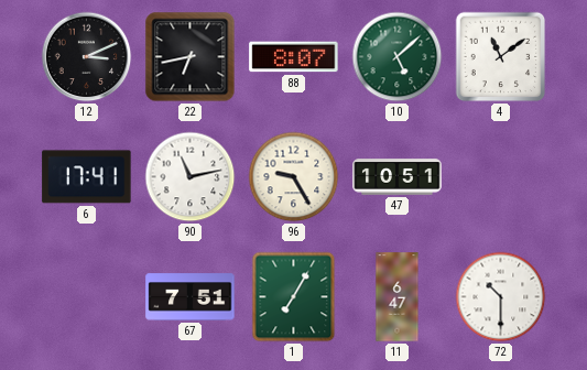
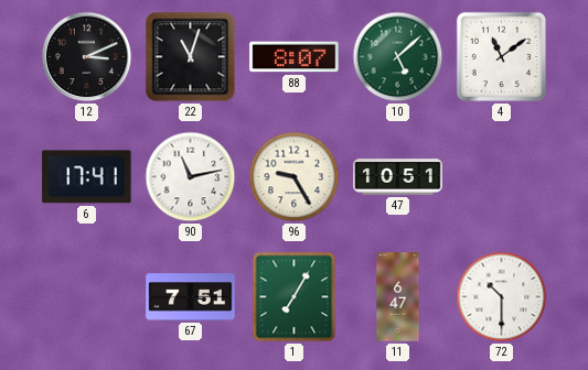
22: 6:43 -> 11:03
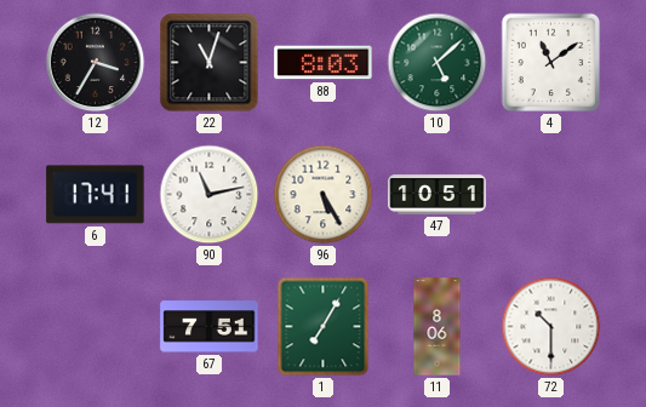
12: 3:11 -> 3:35
88: 8:07 -> 8:03
96: 9:25 -> 5:25
11: 6:47 -> 8:06
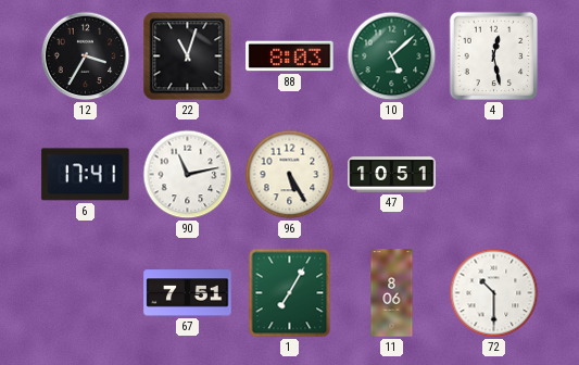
4: 11:09 -> 12:28
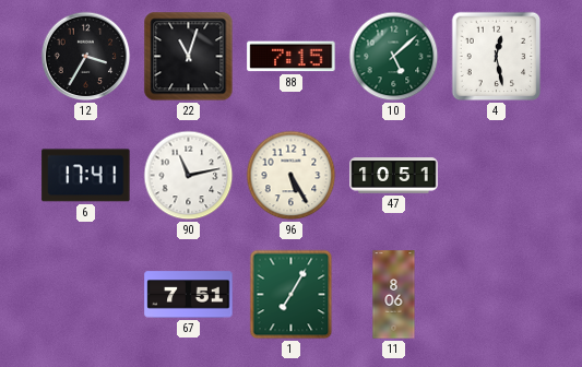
88: 8:03 -> 7:15
72: 10:30 -> none
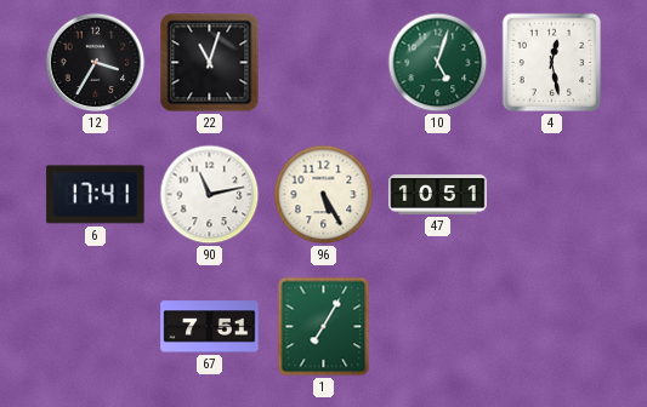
88: 7:15 -> none
10: 5:08 -> 5:03
11: 8:06 -> none
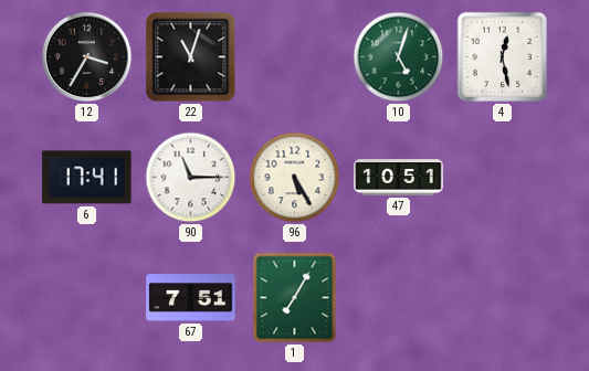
90: 11:13 -> 11:15
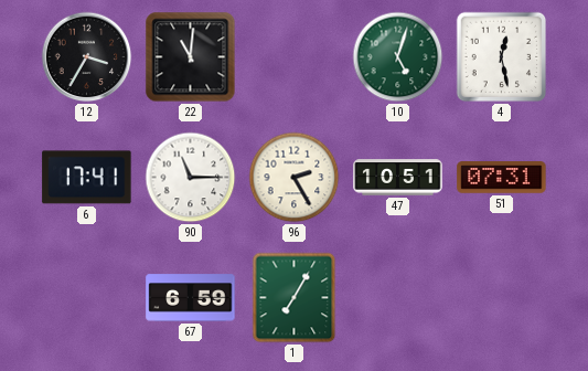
22: 11:03 -> 11:01
96: 5:25 -> 2:25
51: none -> 07:31
67: 7:51 -> 6:59
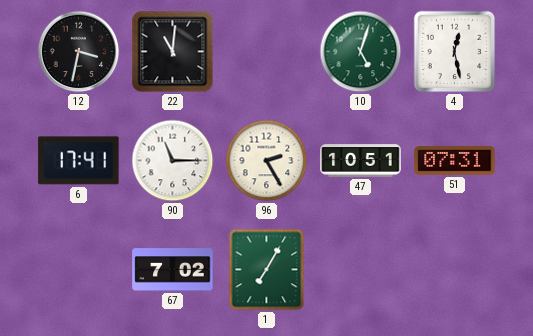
12: 3:35 -> 3:32
67: 6:59 -> 7:02
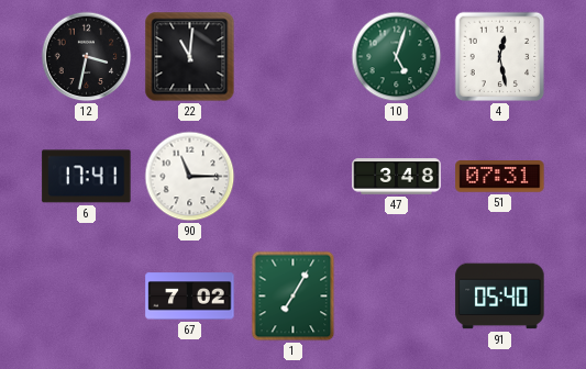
96: 2:25 -> none
47: 10:51 -> 3:48
91: none -> 05:40
